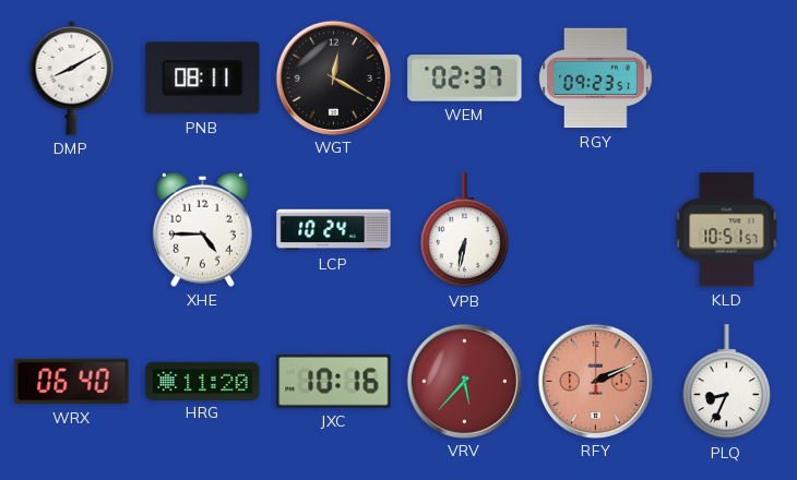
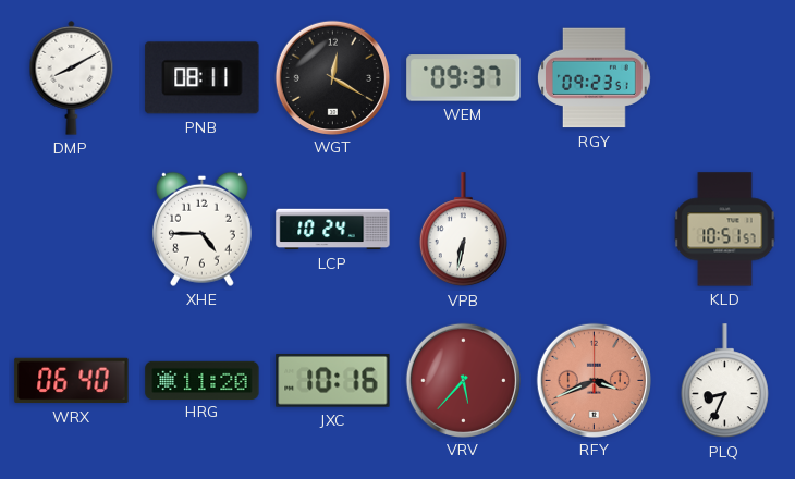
WEM: 02:37 -> 09:37
RFY: 2:11 -> 3:41
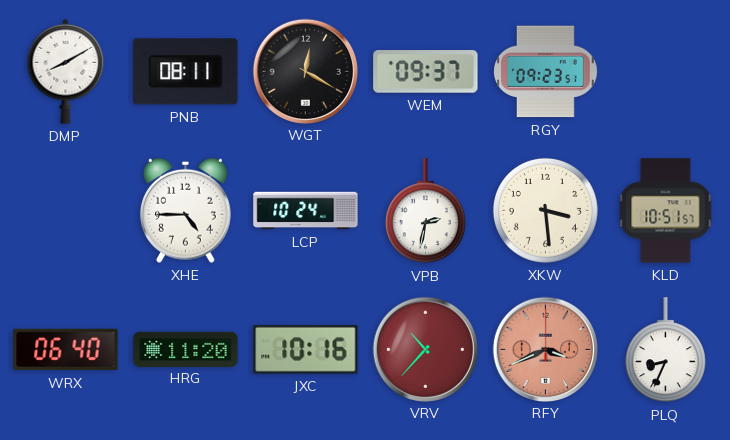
VPB: 6:32 -> 2:32
XKW: none -> 3:29
VRV: 5:37 -> 10:37
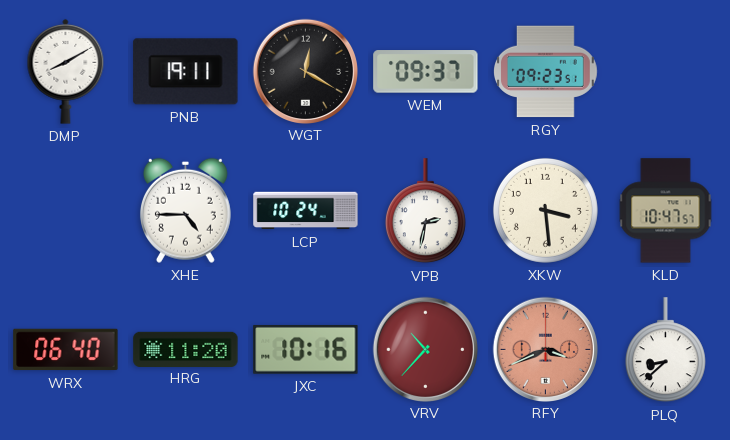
PNB: 08:11 -> 19:11
KLD: 10:51 -> 10:47
PLQ: 8:34 -> 8:38
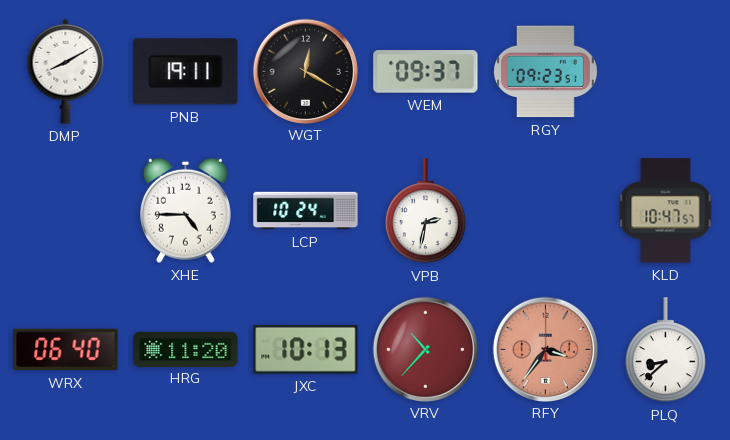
XKW: 3:29 -> none
JXC: 10:16 -> 10:13
RFY: 3:41 -> 3:36
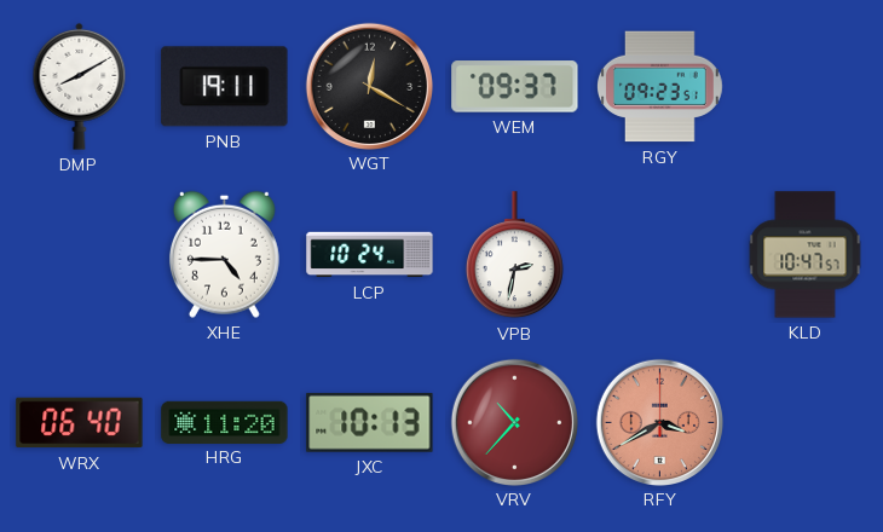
RFY: 3:36 -> 3:40
PLQ: 8:38 -> none
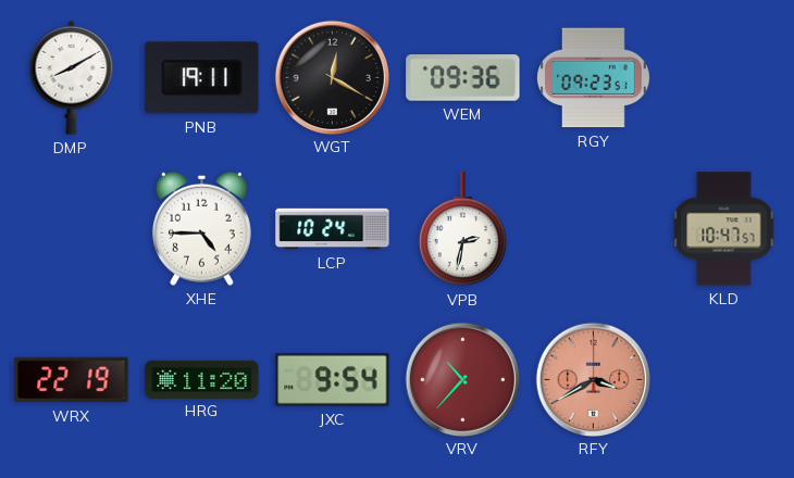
WEM: 09:37 -> 09:36
WRX: 06:40 -> 22:19
JXC: 10:13 -> 9:54
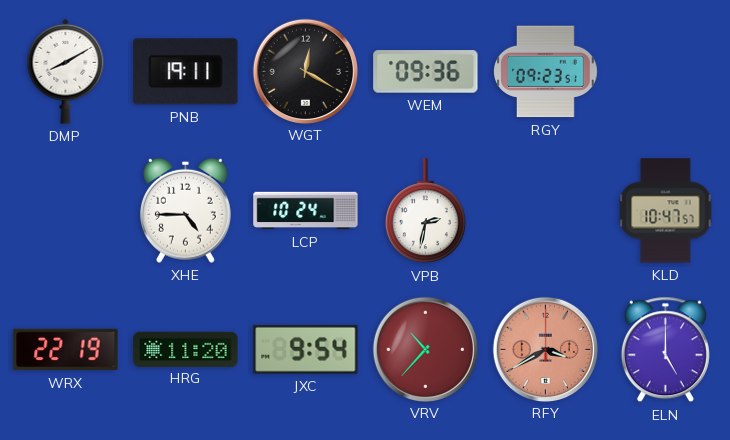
ELN: none -> 5:00
